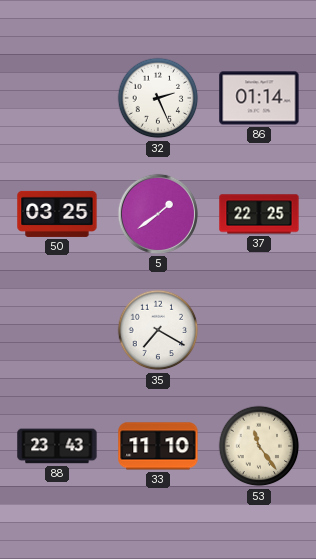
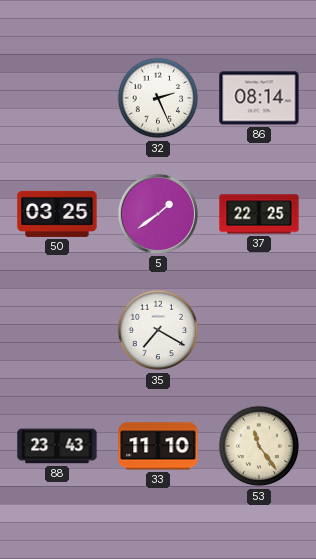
86: 01:14 -> 08:14
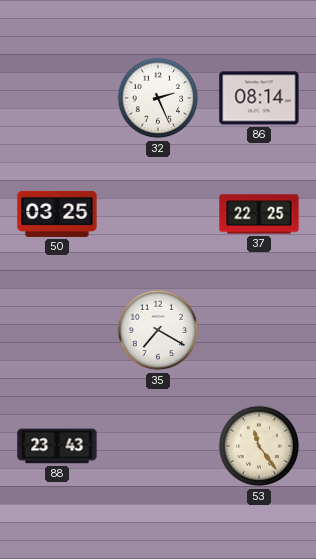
5: 1:39 -> none
33: 11:10 -> none
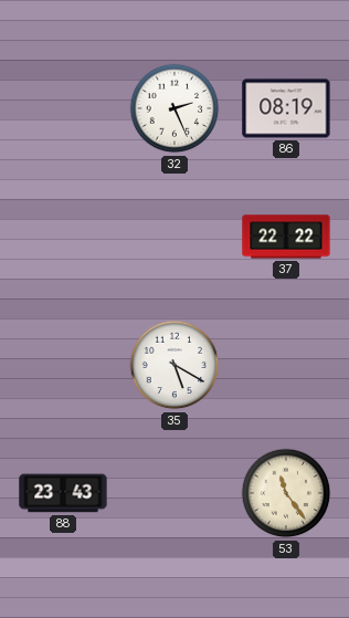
86: 08:14 -> 08:19
50: 03:25 -> none
37: 22:25 -> 22:22
35: 7:20 -> 5:20
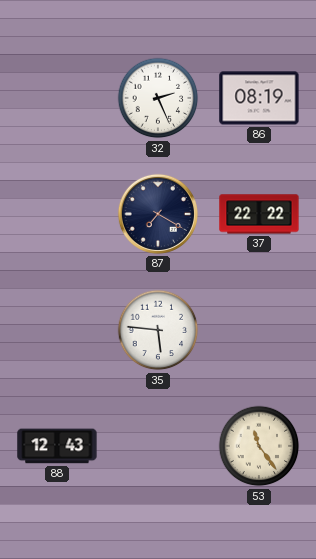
87: none -> 7:20
35: 5:20 -> 5:46
88: 23:43 -> 12:43
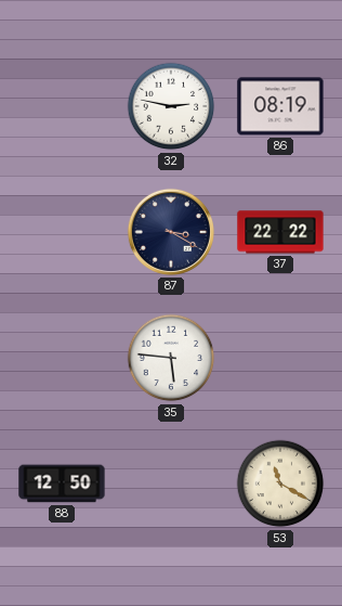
32: 2:26 -> 2:47
87: 7:20 -> 3:20
88: 12:43 -> 12:50
53: 11:24 -> 11:20
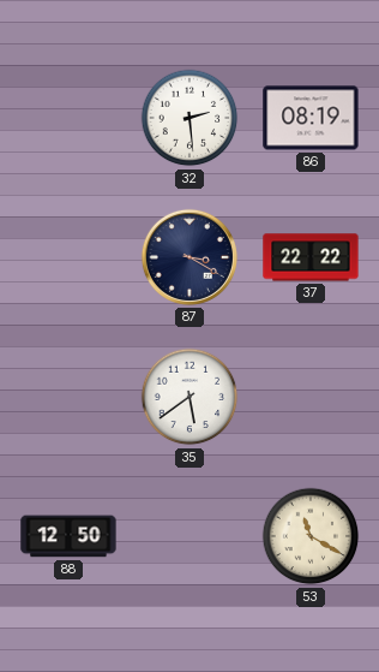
32: 2:47 -> 2:29
35: 5:46 -> 5:39
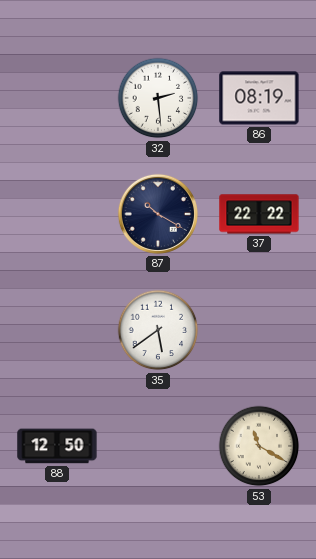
87: 3:20 -> 10:20
